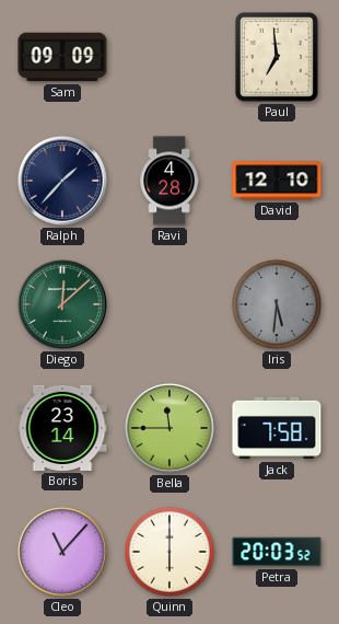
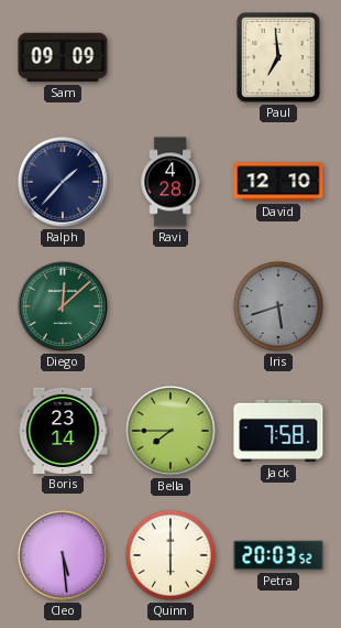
Iris: 5:31 -> 5:42
Bella: 11:45 -> 7:45
Cleo: 11:07 -> 5:29
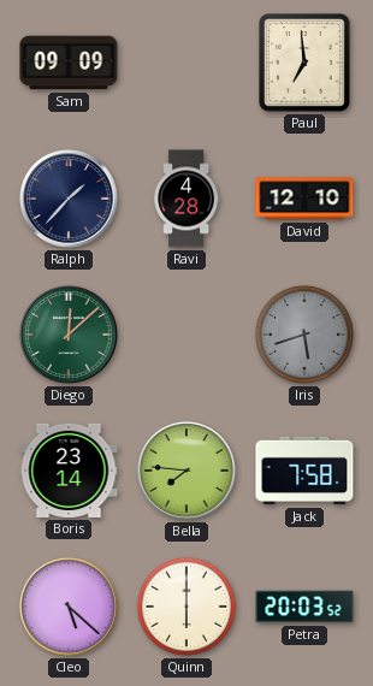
Bella: 7:45 -> 7:46
Cleo: 5:29 -> 5:22
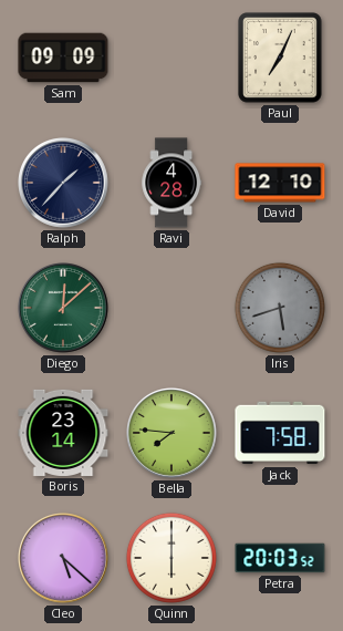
Paul: 6:59 -> 7:04
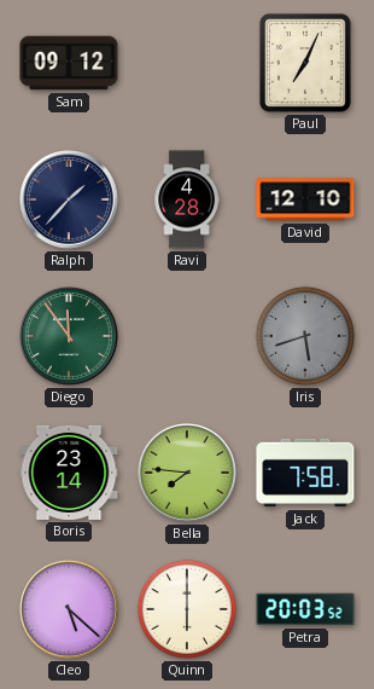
Sam: 09:09 -> 09:12
Diego: 12:08 -> 11:54
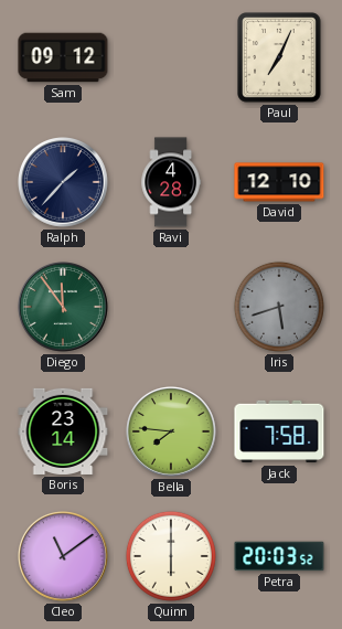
Cleo: 5:22 -> 11:09
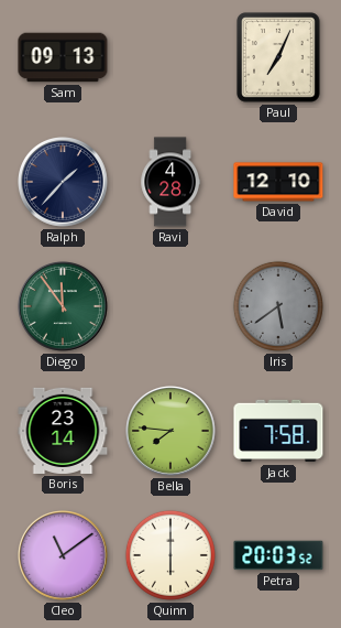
Sam: 09:12 -> 09:13
Iris: 5:42 -> 5:39
